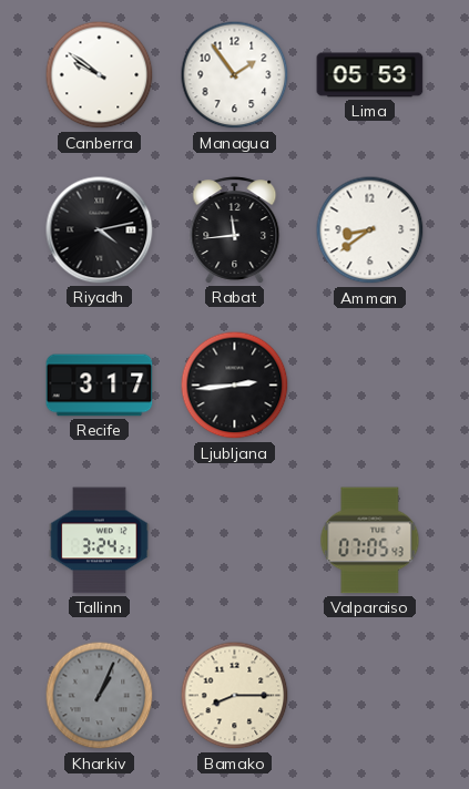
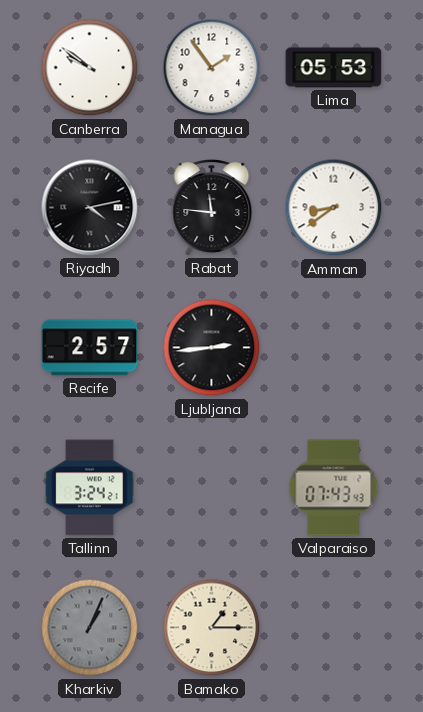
Rabat: 11:44 -> 11:46
Recife: 3:17 -> 2:57
Valparaiso: 07:05 -> 07:43
Bamako: 8:15 -> 1:15
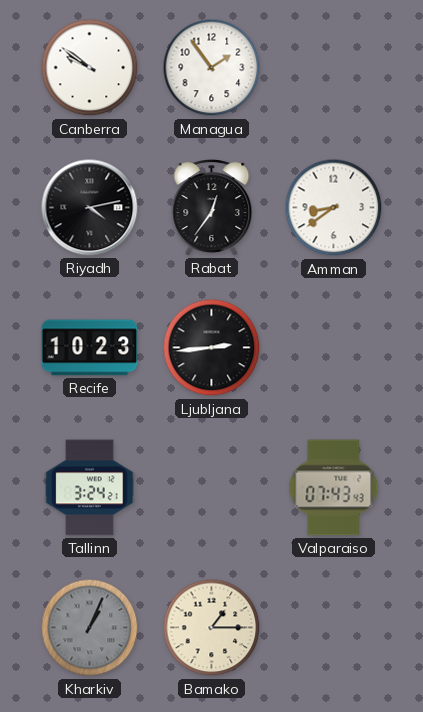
Lima: 05:53 -> none
Rabat: 11:46 -> 12:36
Recife: 2:57 -> 10:23
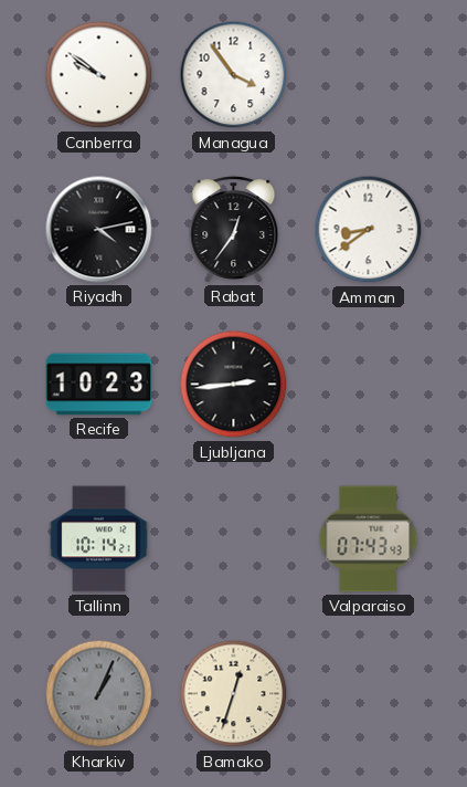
Managua: 1:54 -> 3:54
Tallinn: 3:24 -> 10:14
Bamako: 1:15 -> 12:33
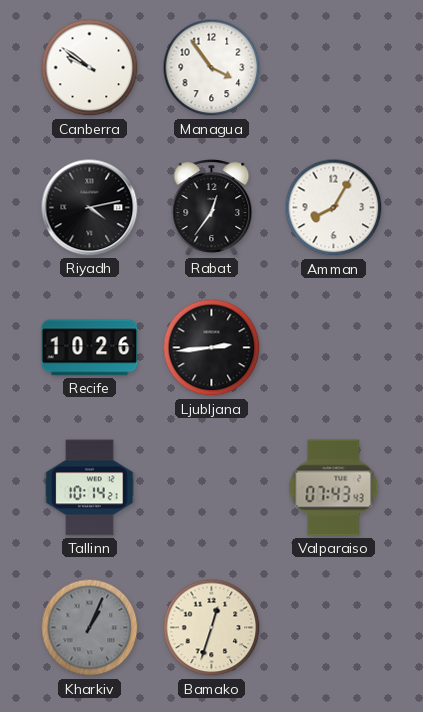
Amman: 8:39 -> 8:05
Recife: 10:23 -> 10:26
